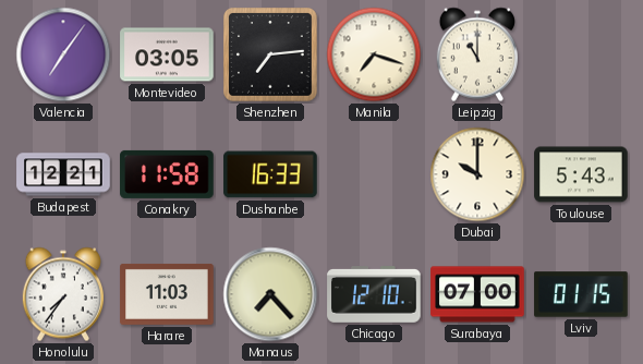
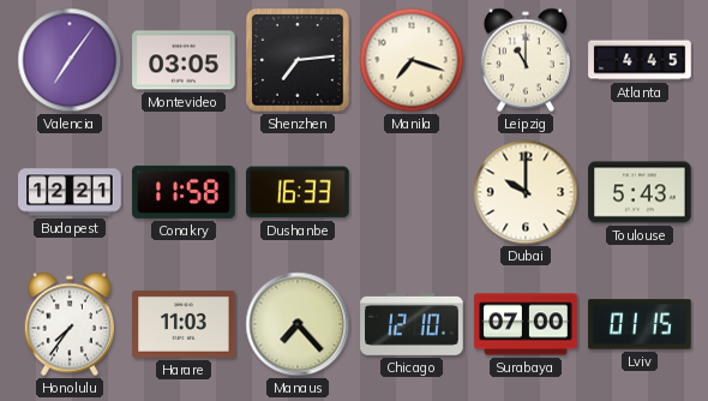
Atlanta: none -> 4:45
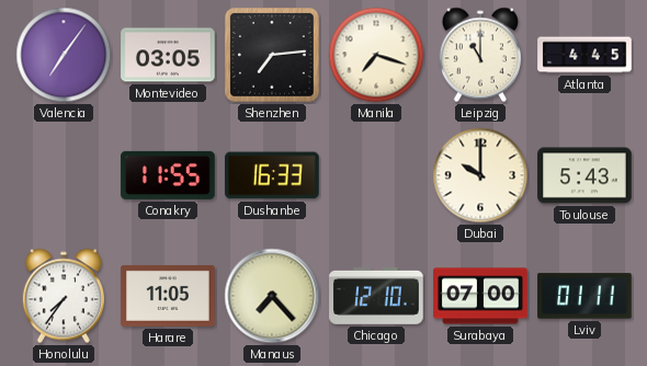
Budapest: 12:21 -> none
Conakry: 11:58 -> 11:55
Harare: 11:03 -> 11:05
Lviv: 01:15 -> 01:11
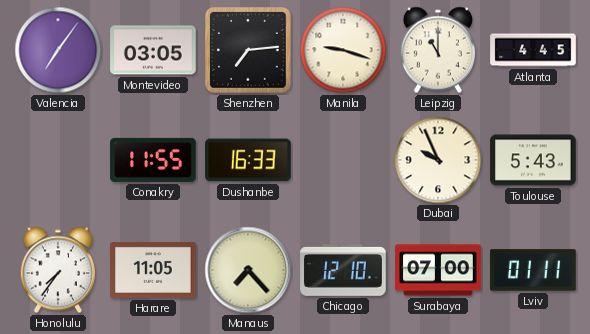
Manila: 7:18 -> 9:18
Dubai: 10:00 -> 9:56
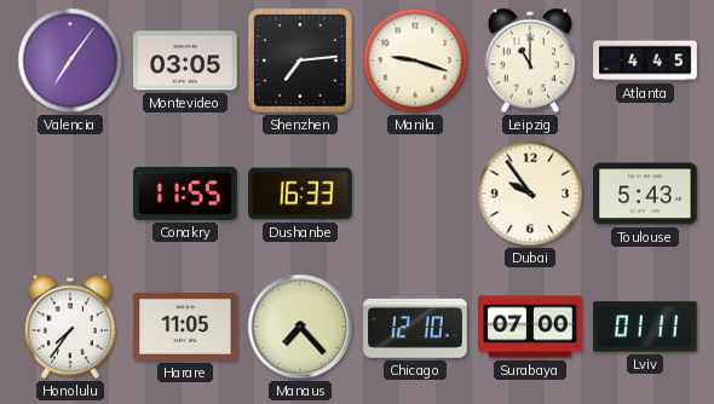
Dubai: 9:56 -> 9:54
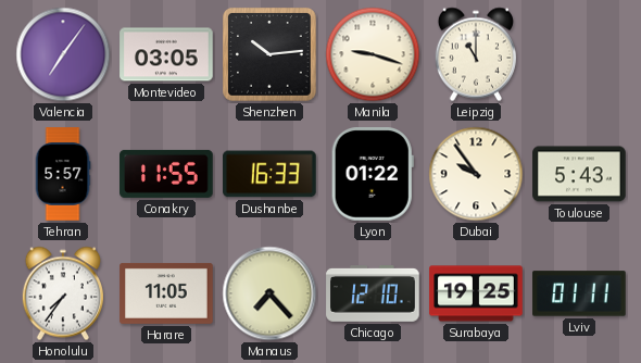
Shenzhen: 7:14 -> 10:14
Atlanta: 4:45 -> none
Tehran: none -> 5:57
Lyon: none -> 01:22
Surabaya: 07:00 -> 19:25
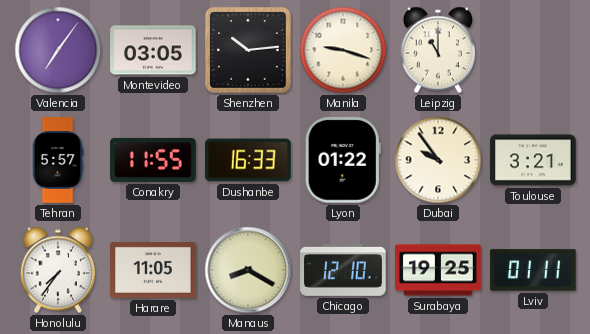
Toulouse: 5:43 -> 3:21
Manaus: 7:23 -> 8:20
